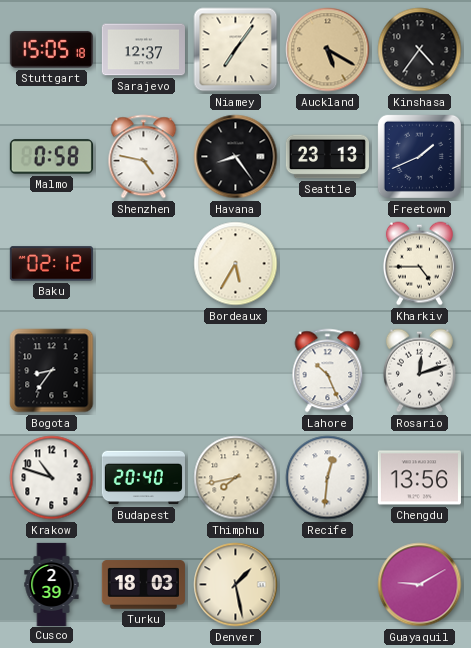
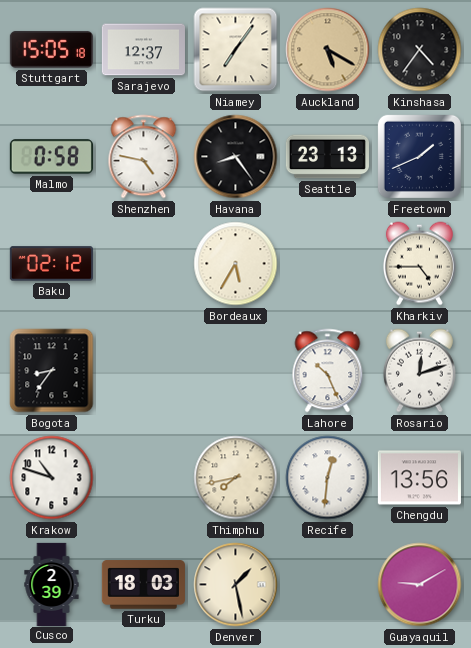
Budapest: 20:40 -> none
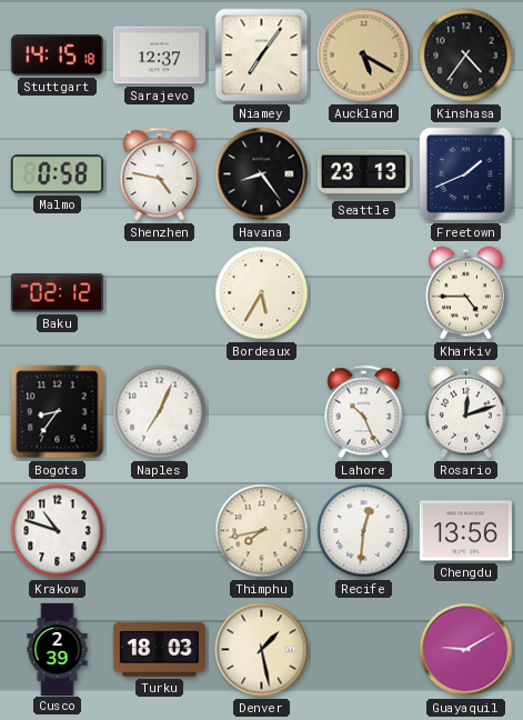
Stuttgart: 15:05 -> 14:15
Naples: none -> 7:04
